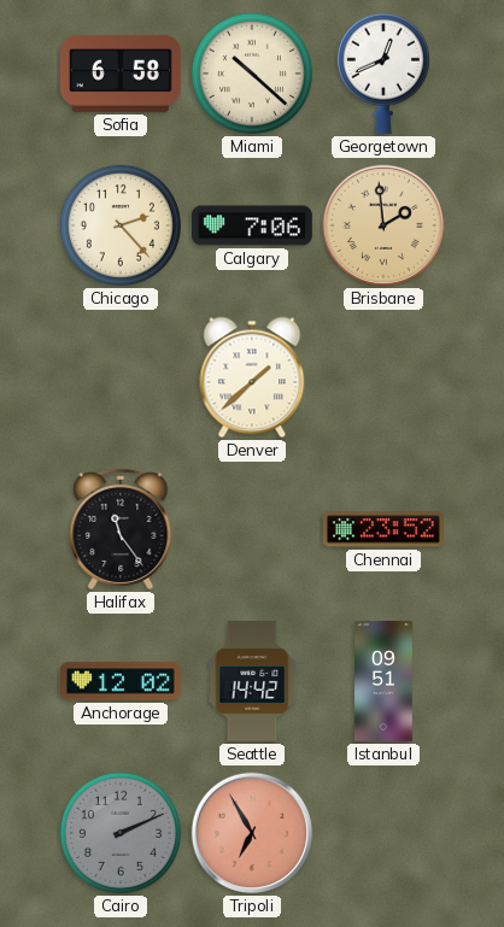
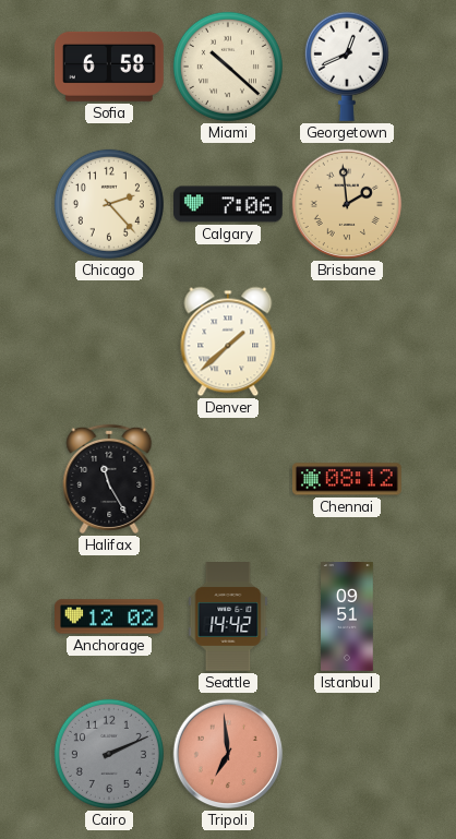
Halifax: 11:24 -> 11:25
Chennai: 23:52 -> 08:12
Tripoli: 6:55 -> 6:59
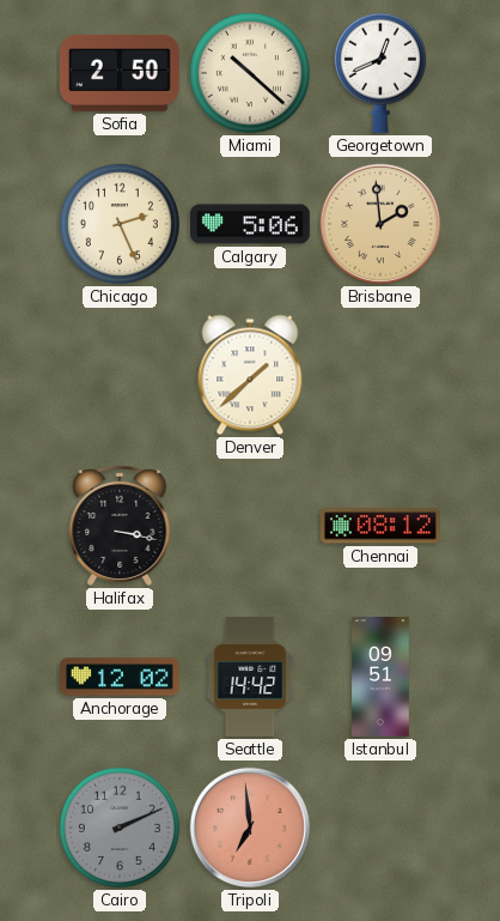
Sofia: 6:58 -> 2:50
Chicago: 2:23 -> 2:26
Calgary: 7:06 -> 5:06
Halifax: 11:25 -> 3:17
